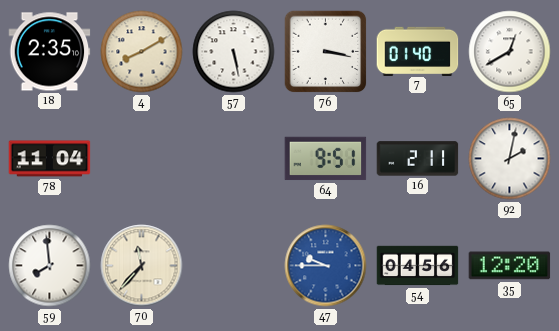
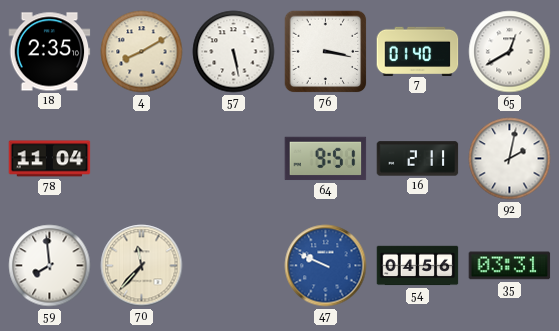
47: 9:45 -> 9:49
35: 12:20 -> 03:31
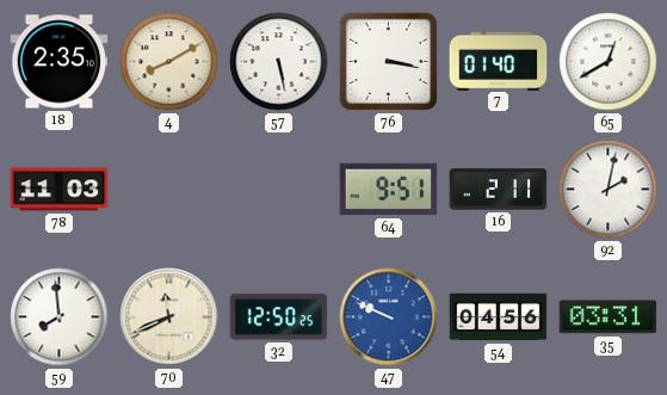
78: 11:04 -> 11:03
70: 11:37 -> 11:41
32: none -> 12:50
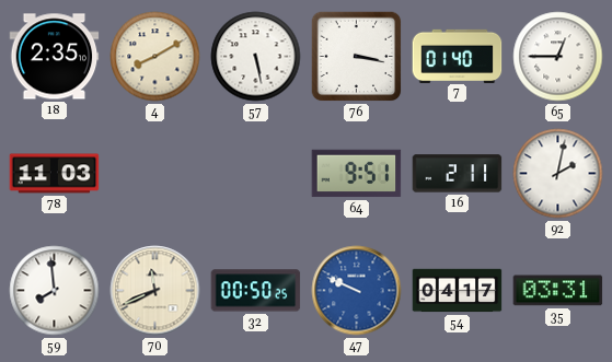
65: 12:40 -> 12:45
32: 12:50 -> 00:50
54: 04:56 -> 04:17
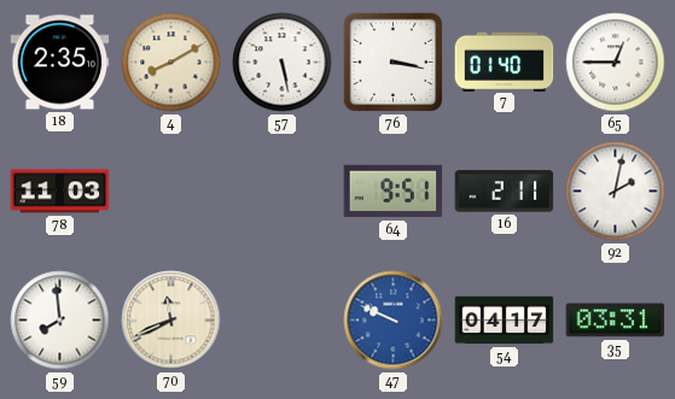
32: 00:50 -> none
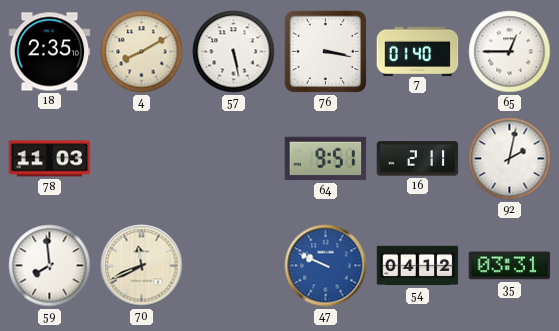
54: 04:17 -> 04:12
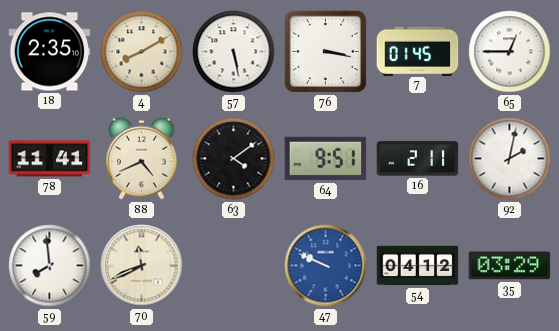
7: 01:40 -> 01:45
78: 11:03 -> 11:41
88: none -> 4:41
63: none -> 4:09
35: 03:31 -> 03:29
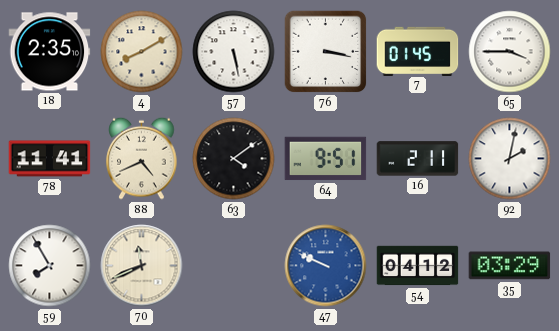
65: 12:45 -> 3:45
59: 7:59 -> 7:55
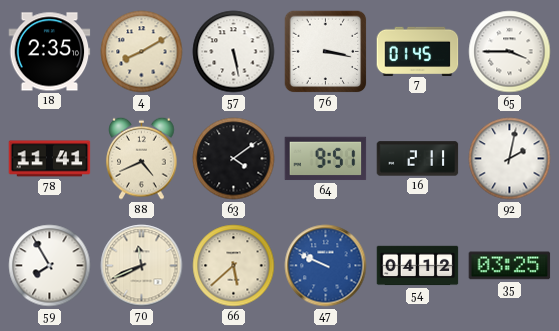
66: none -> 5:38
35: 03:29 -> 03:25
